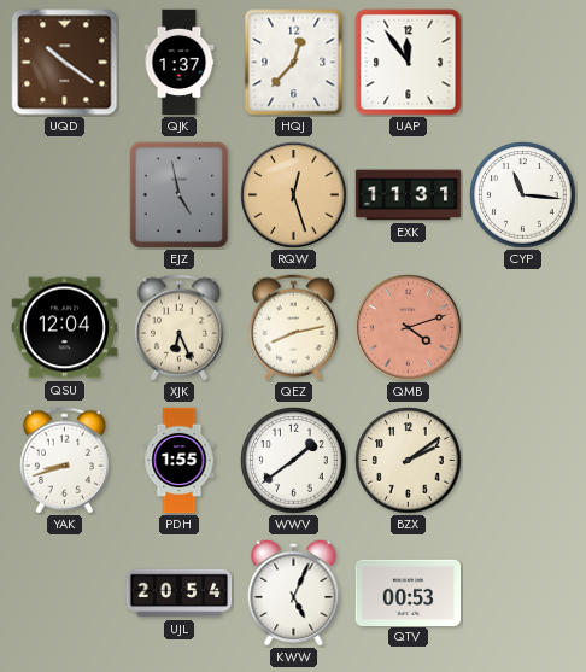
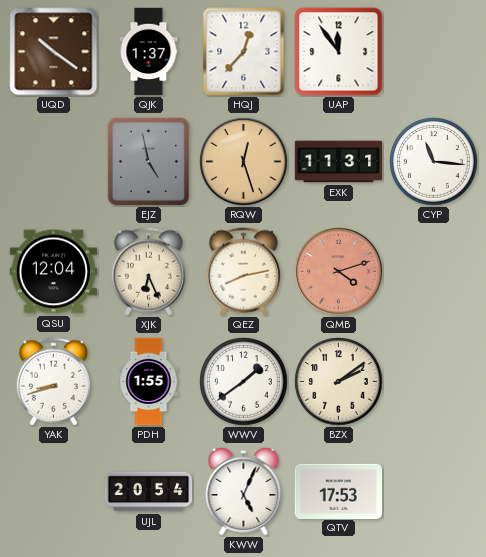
QTV: 00:53 -> 17:53
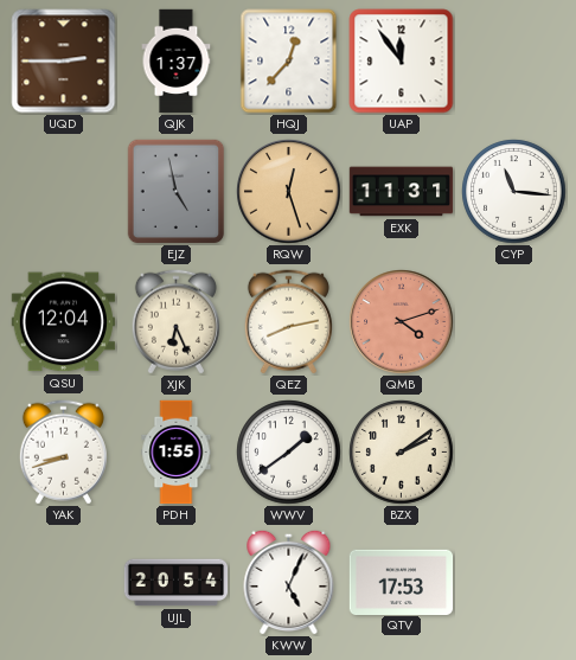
UQD: 10:21 -> 2:45
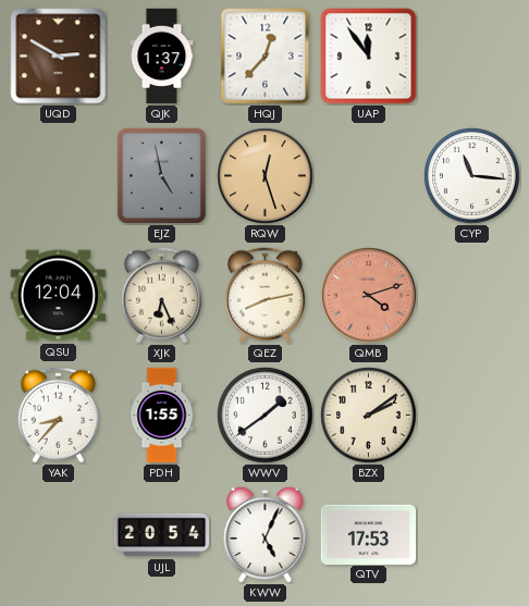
UQD: 2:45 -> 2:50
EXK: 11:31 -> none
YAK: 8:42 -> 8:37
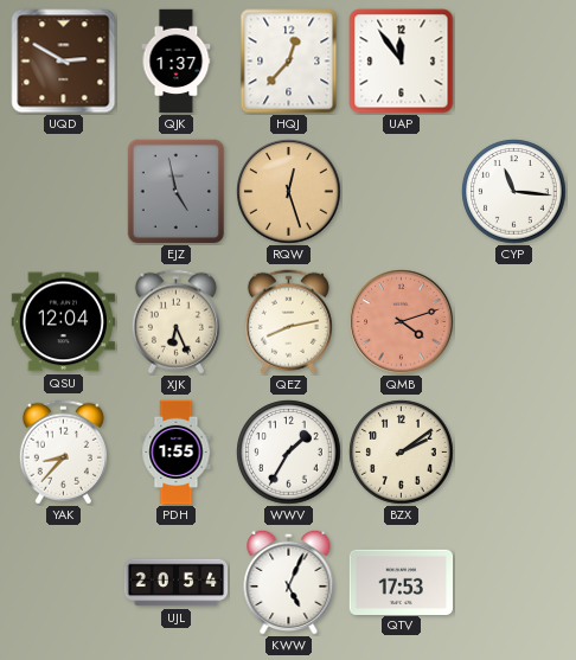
WWV: 1:39 -> 1:35
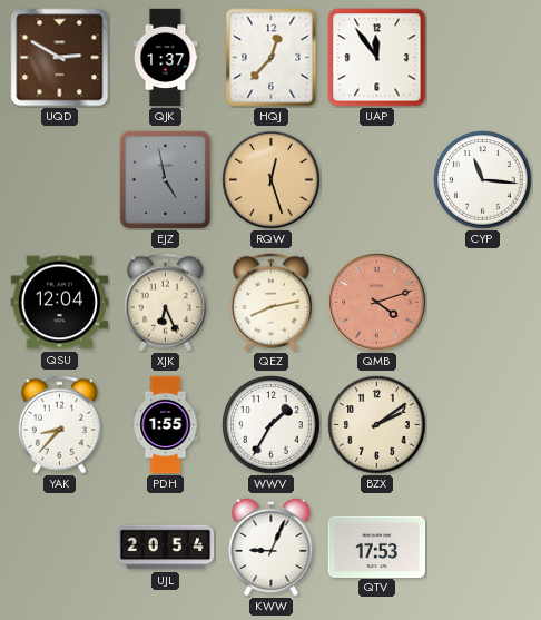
KWW: 5:04 -> 9:04
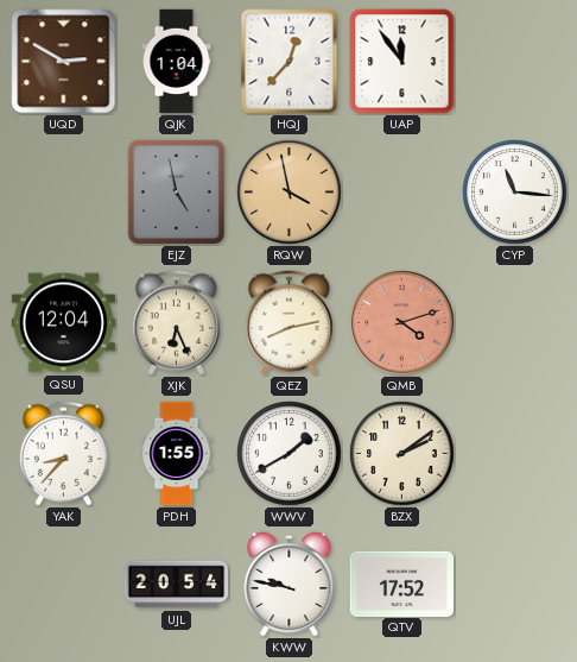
QJK: 1:37 -> 1:04
RQW: 12:27 -> 3:58
WWV: 1:35 -> 1:40
KWW: 9:04 -> 9:47
QTV: 17:53 -> 17:52
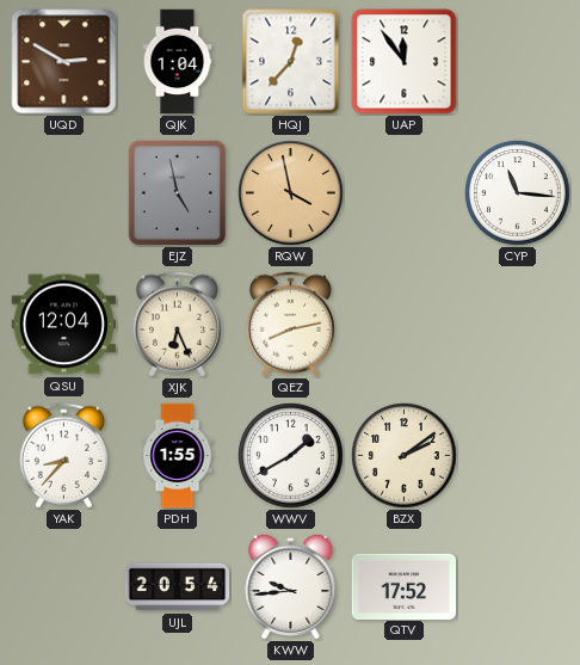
QMB: 4:12 -> none
KWW: 9:47 -> 9:44
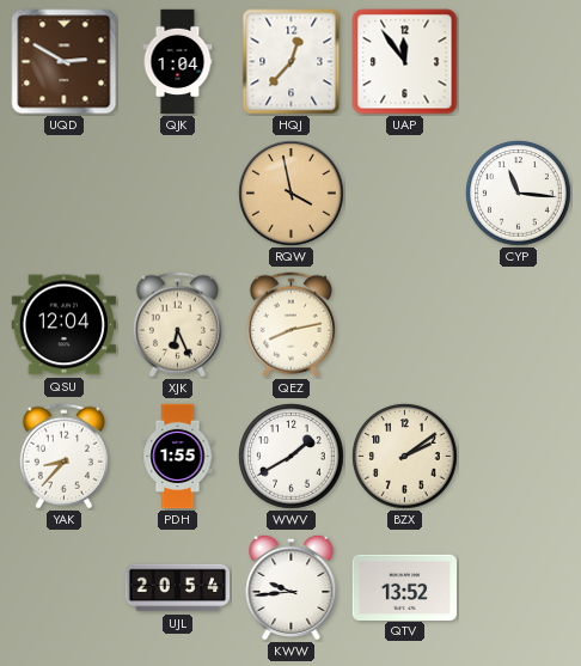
EJZ: 4:58 -> none
QTV: 17:52 -> 13:52
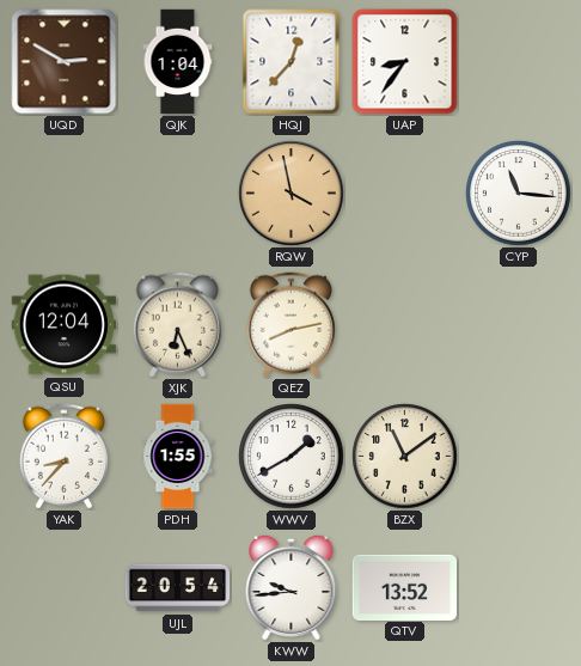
UAP: 11:54 -> 8:36
BZX: 2:09 -> 11:09
